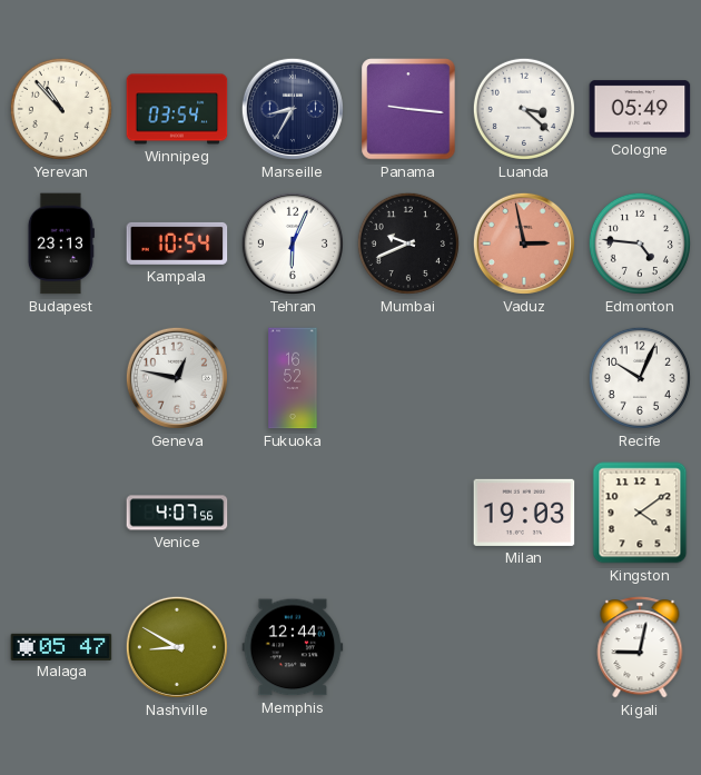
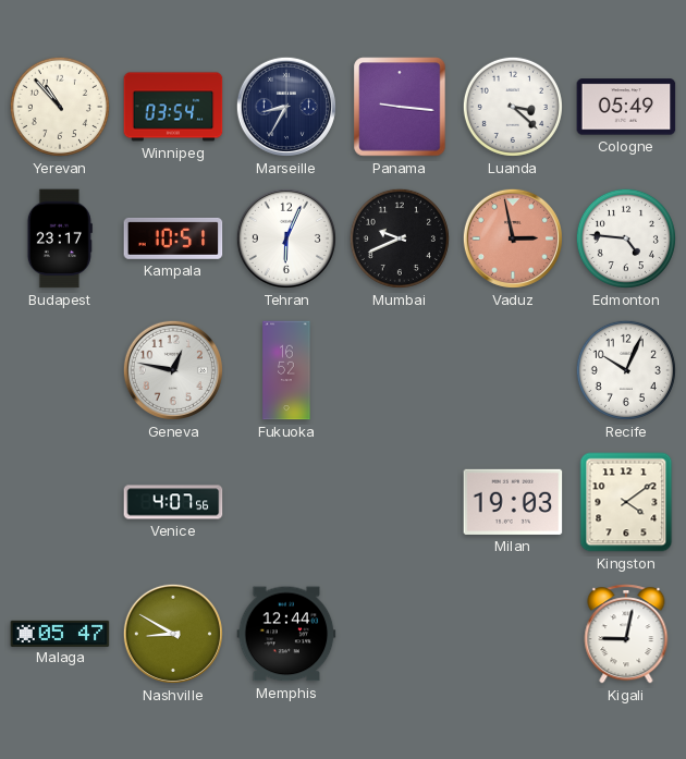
Budapest: 23:13 -> 23:17
Kampala: 10:54 -> 10:51
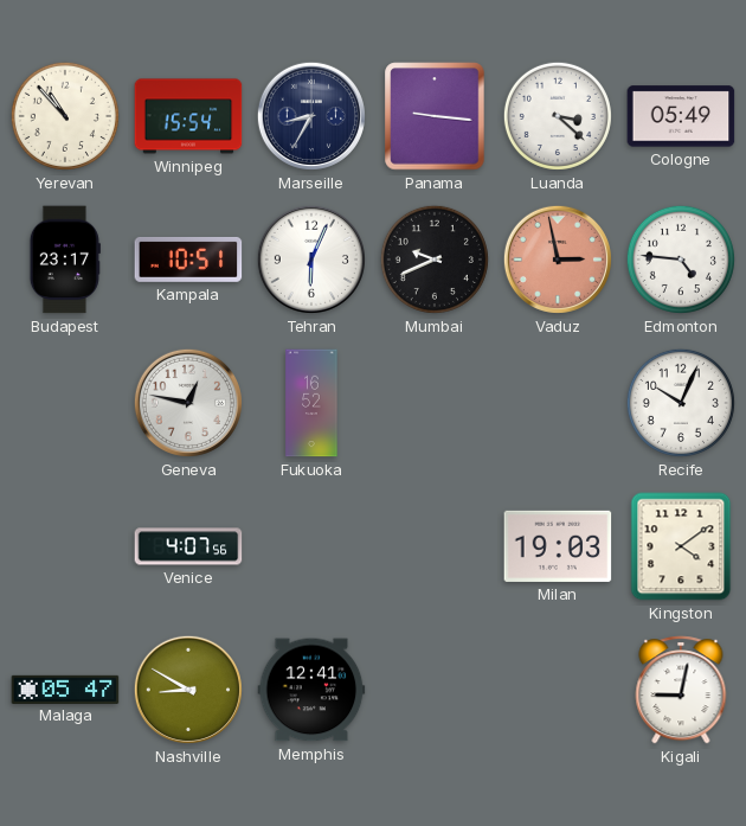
Winnipeg: 03:54 -> 15:54
Memphis: 12:44 -> 12:41
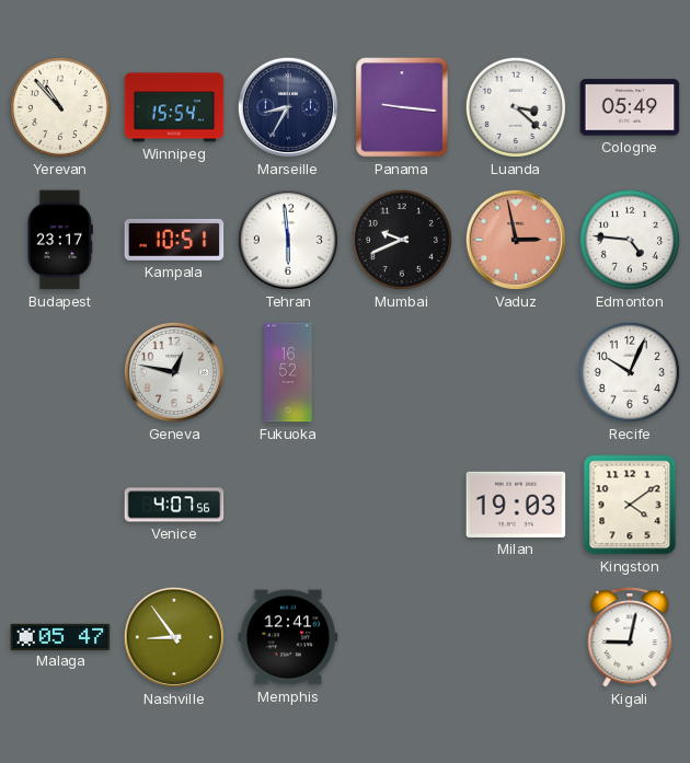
Tehran: 6:04 -> 5:59
Nashville: 8:50 -> 8:54
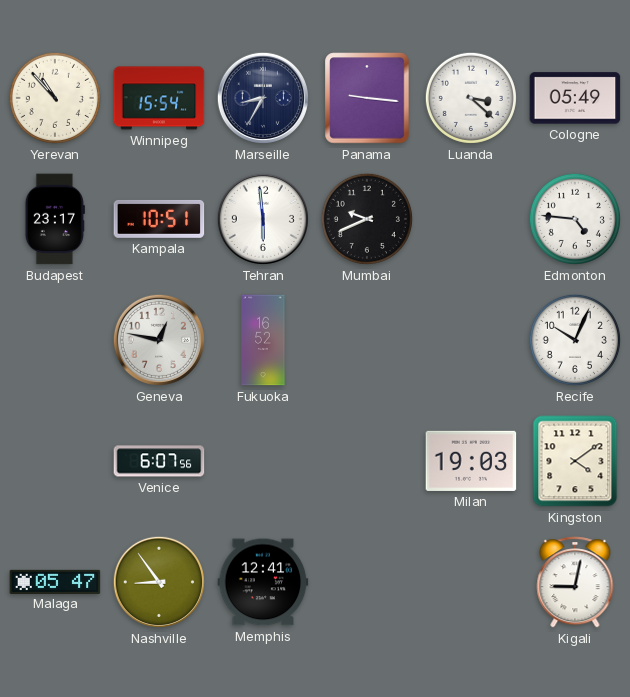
Vaduz: 2:58 -> none
Venice: 4:07 -> 6:07
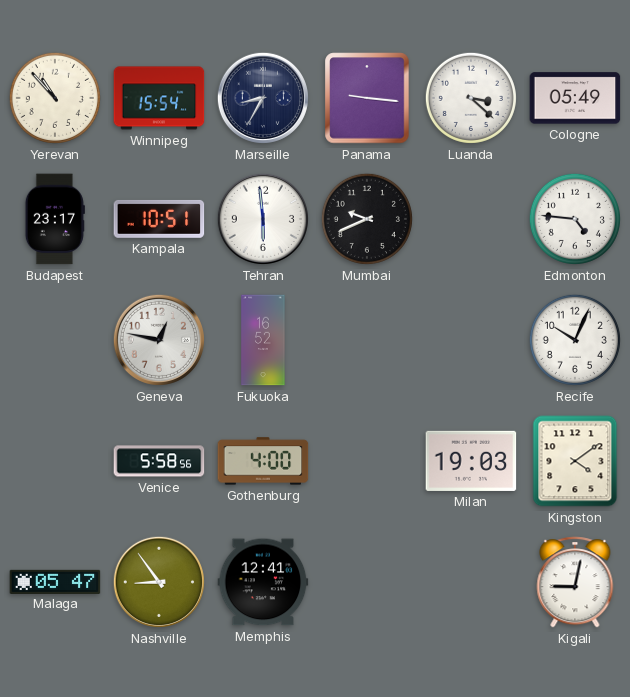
Venice: 6:07 -> 5:58
Gothenburg: none -> 4:00
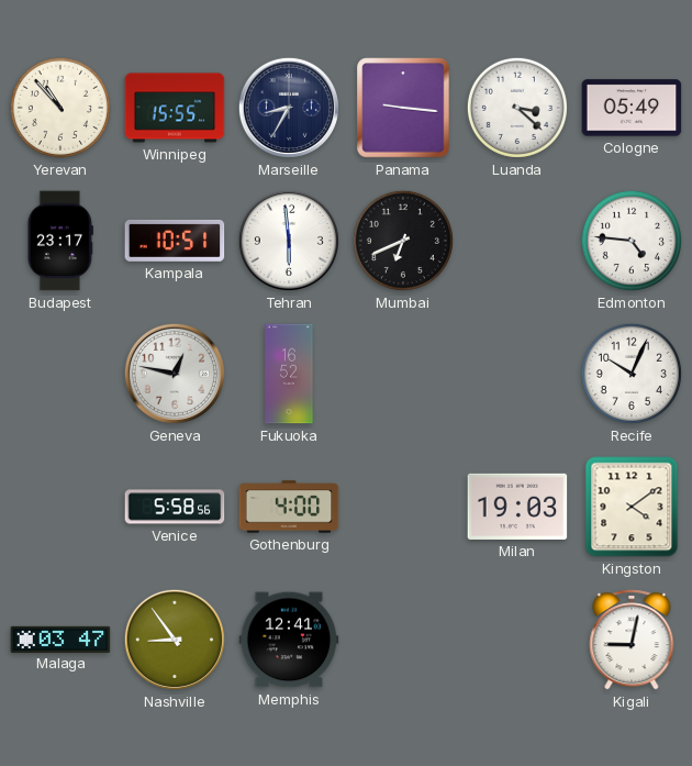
Winnipeg: 15:54 -> 15:55
Mumbai: 9:41 -> 6:41
Malaga: 05:47 -> 03:47
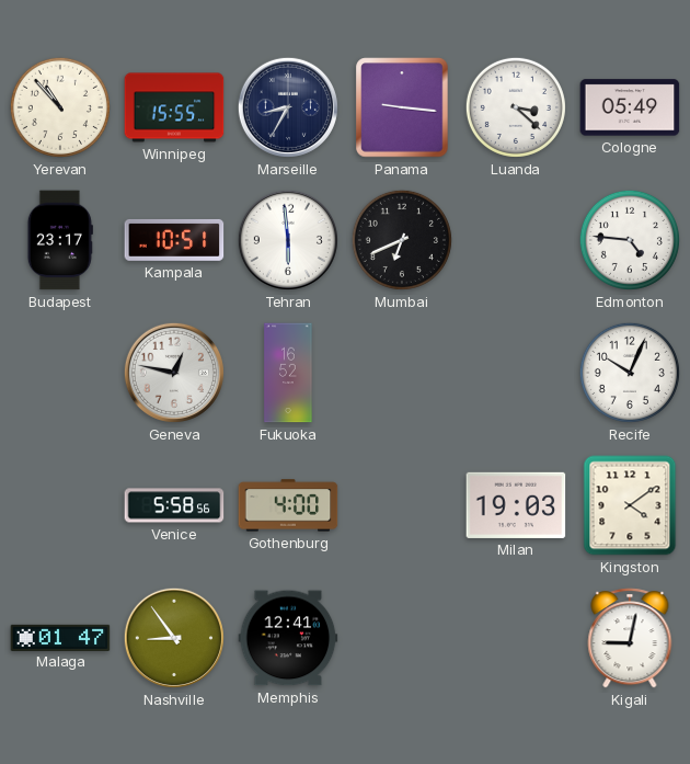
Malaga: 03:47 -> 01:47
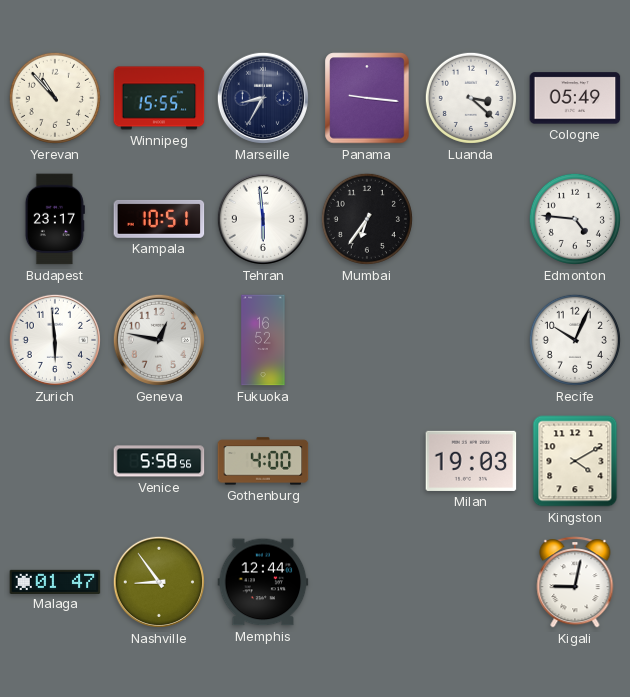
Mumbai: 6:41 -> 6:36
Zurich: none -> 5:59
Kingston: 4:09 -> 4:10
Memphis: 12:41 -> 12:44
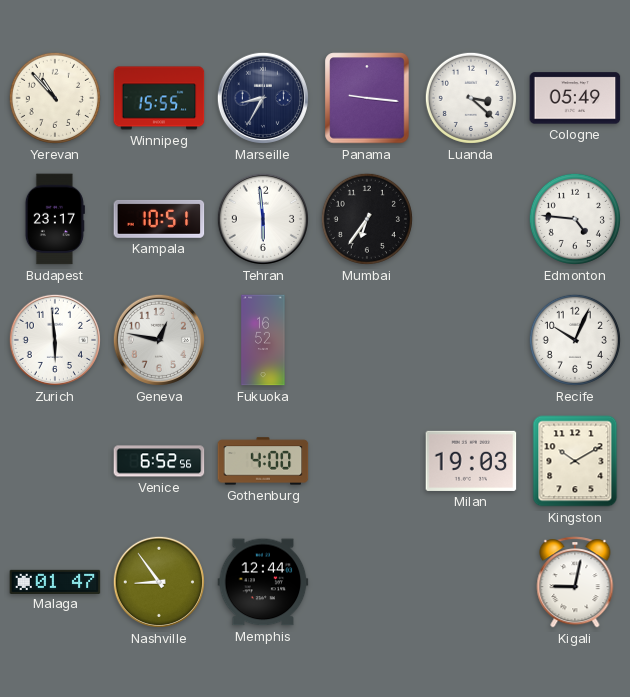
Venice: 5:58 -> 6:52
Kingston: 4:10 -> 10:10
